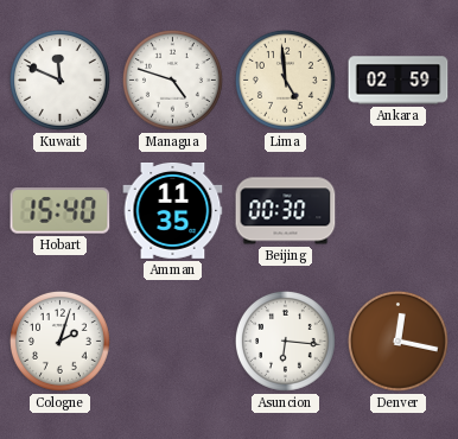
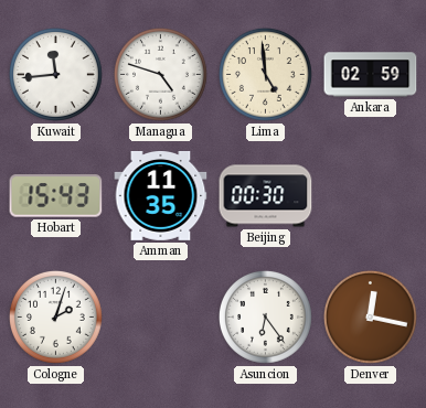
Kuwait: 11:49 -> 11:44
Hobart: 15:40 -> 15:43
Asuncion: 6:16 -> 6:24
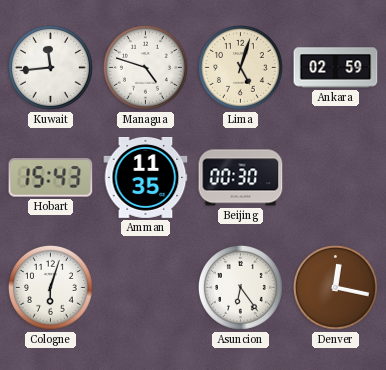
Lima: 4:59 -> 5:03
Cologne: 2:03 -> 6:03
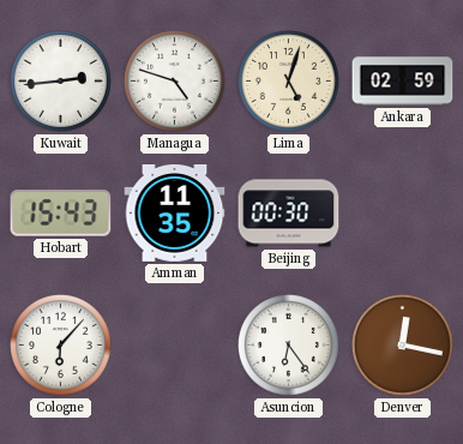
Kuwait: 11:44 -> 2:44
Cologne: 6:03 -> 6:07
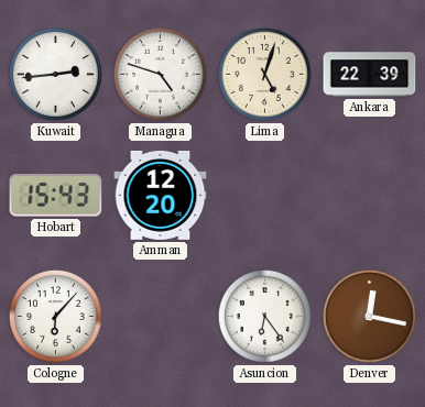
Ankara: 02:59 -> 22:39
Amman: 11:35 -> 12:20
Beijing: 00:30 -> none
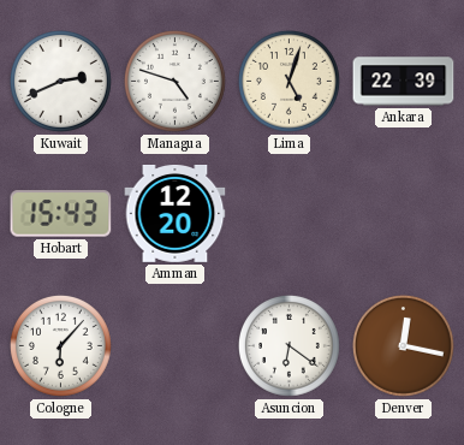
Kuwait: 2:44 -> 2:41
Asuncion: 6:24 -> 6:21
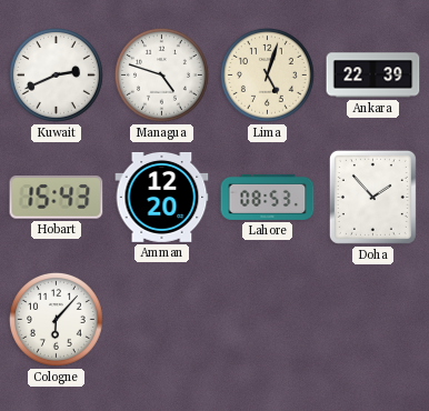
Lahore: none -> 08:53
Doha: none -> 1:53
Asuncion: 6:21 -> none
Denver: 12:17 -> none
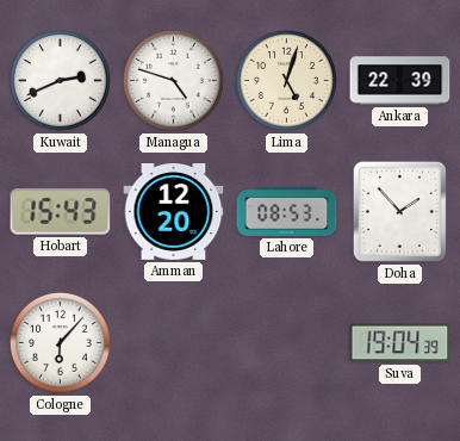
Suva: none -> 19:04
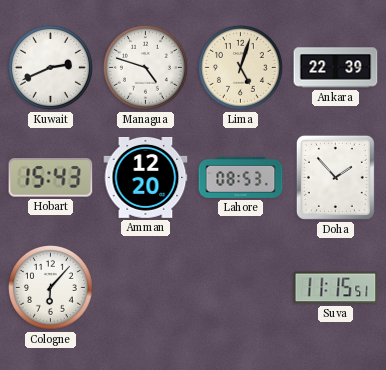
Suva: 19:04 -> 11:15
